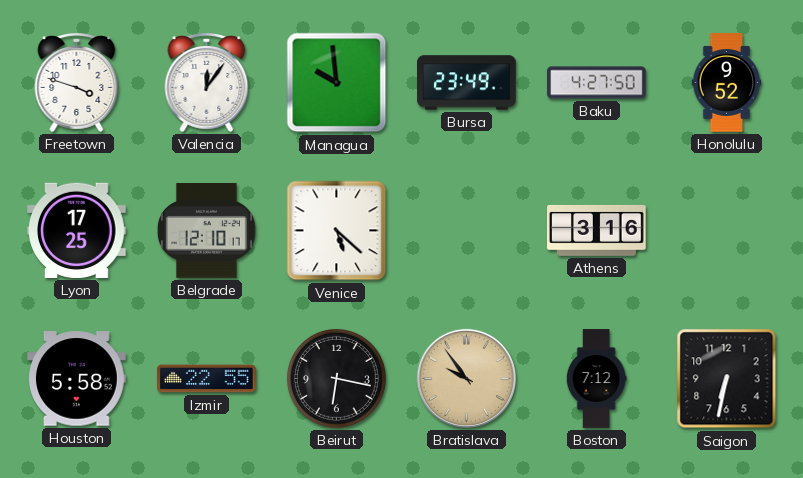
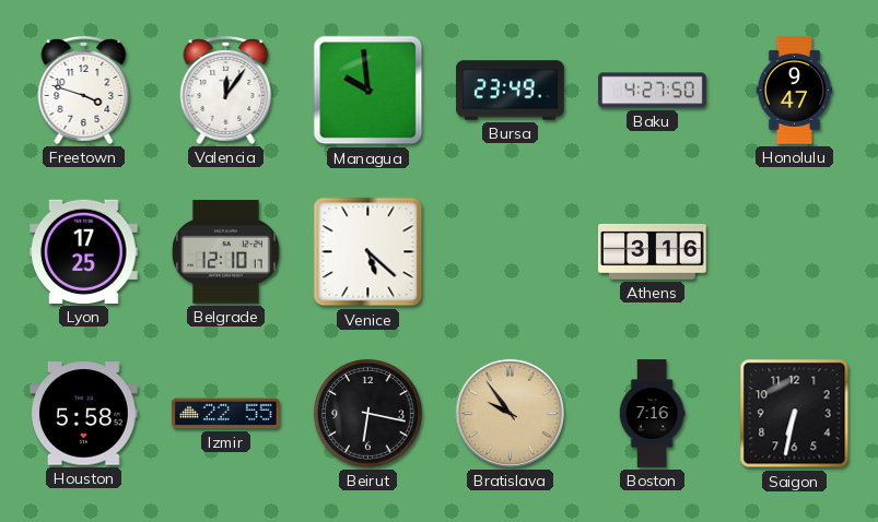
Honolulu: 9:52 -> 9:47
Boston: 7:12 -> 7:16
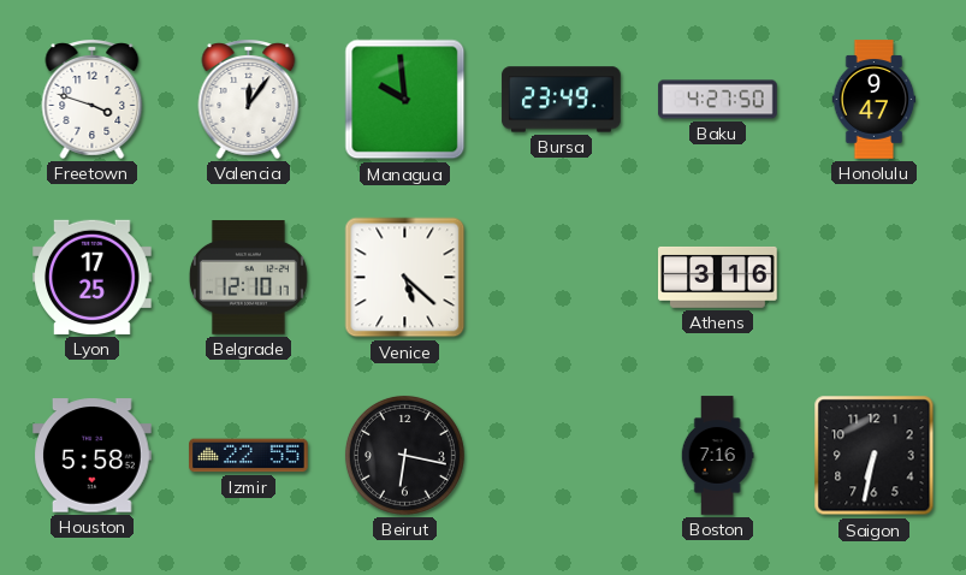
Bratislava: 9:54 -> none
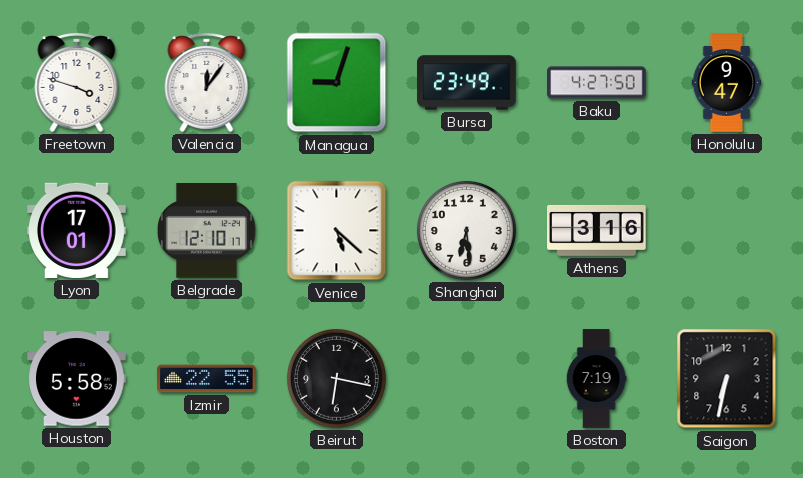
Managua: 9:59 -> 9:03
Lyon: 17:25 -> 17:01
Shanghai: none -> 6:29
Boston: 7:16 -> 7:19
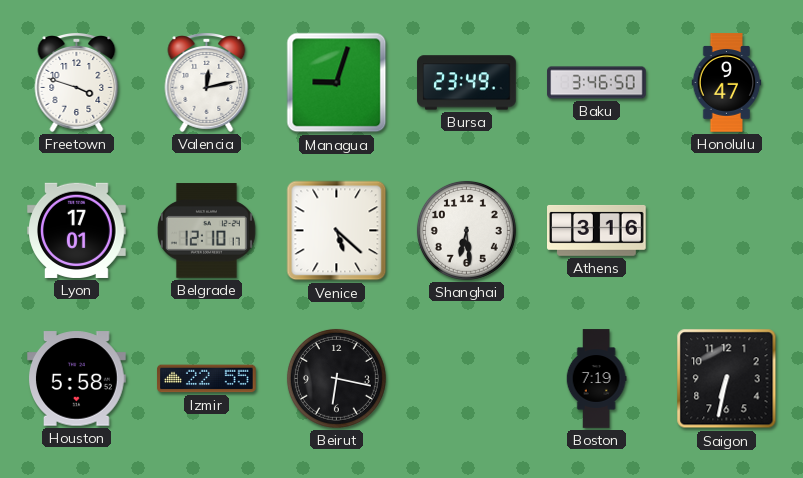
Valencia: 12:06 -> 12:13
Baku: 4:27 -> 3:46
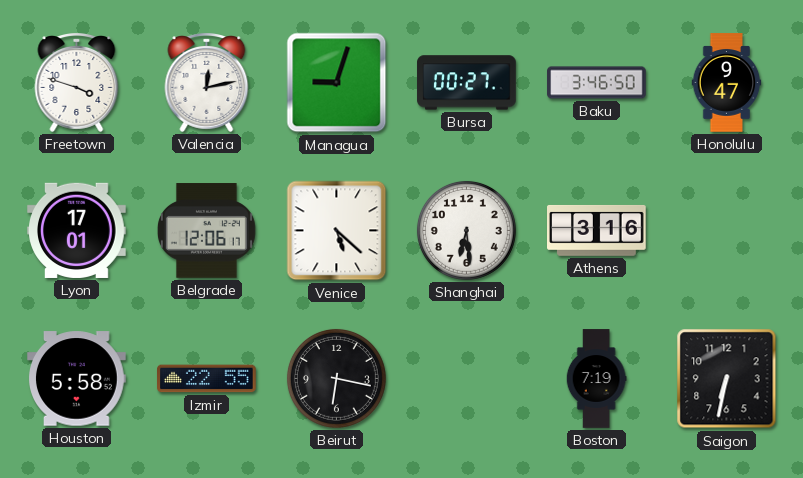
Bursa: 23:49 -> 00:27
Belgrade: 12:10 -> 12:06
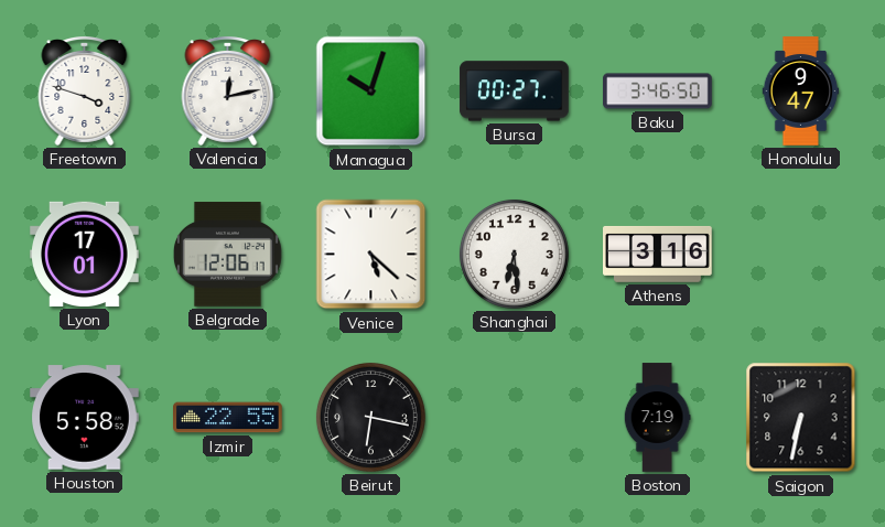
Managua: 9:03 -> 10:03
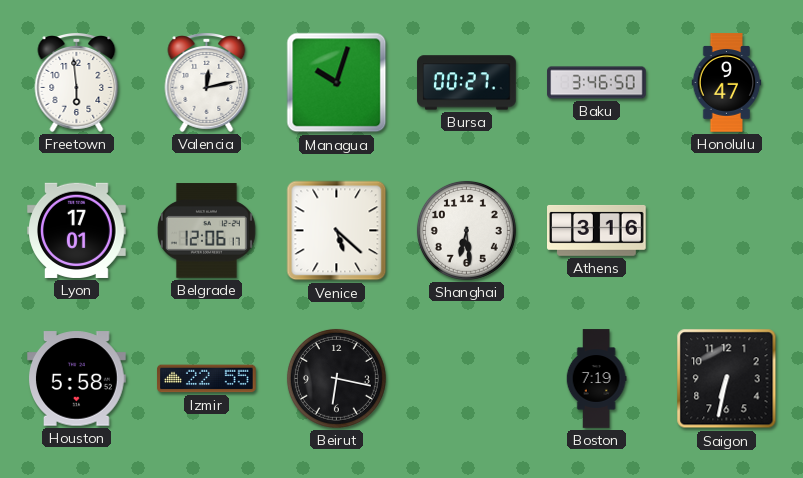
Freetown: 3:48 -> 5:59
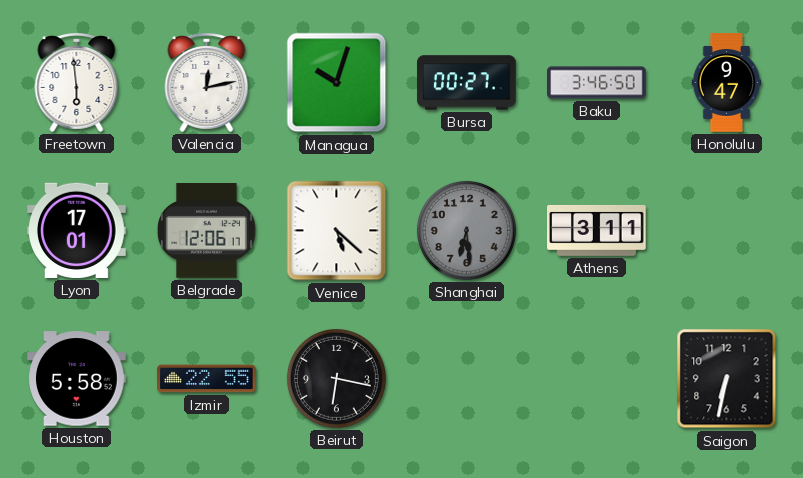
Shanghai dial: white -> grey
Athens: 3:16 -> 3:11
Boston: 7:19 -> none
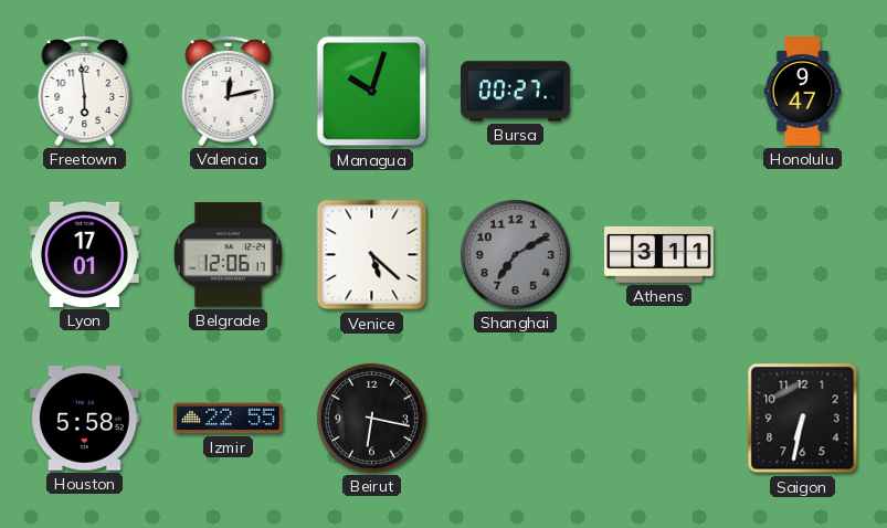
Baku: 3:46 -> none
Shanghai: 6:29 -> 7:10
